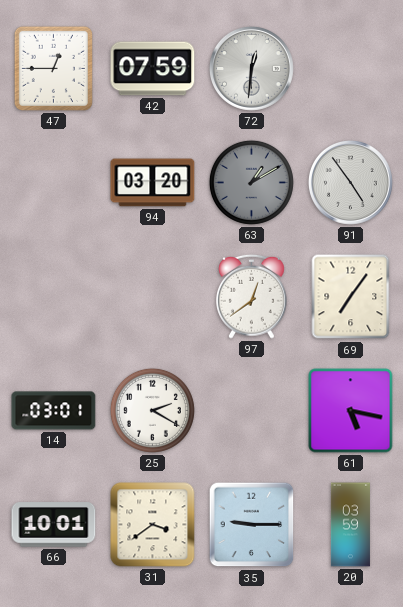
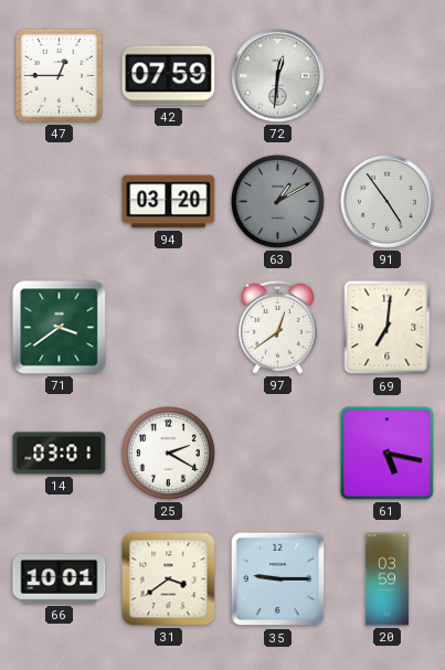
71: none -> 3:39
69: 7:06 -> 7:01
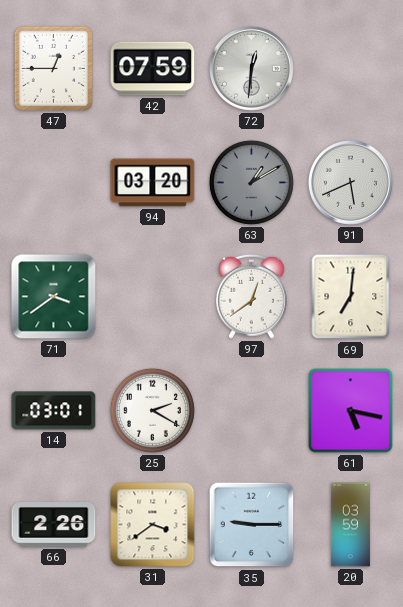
91: 4:54 -> 5:41
66: 10:01 -> 2:26
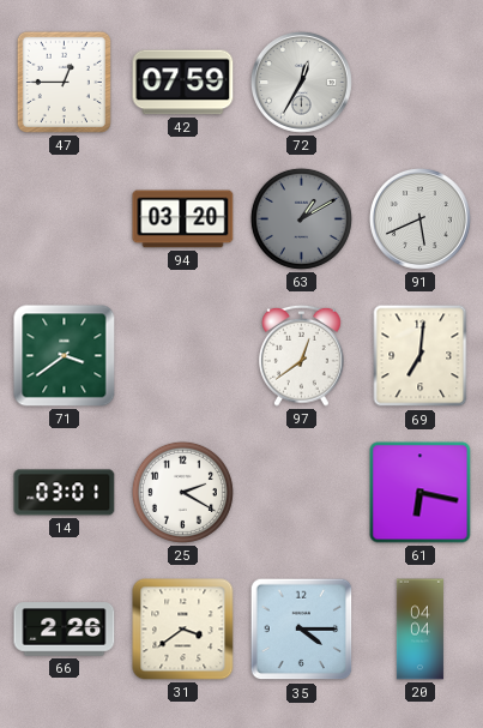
72: 12:31 -> 12:35
61: 5:17 -> 6:17
35: 9:15 -> 4:15
20: 03:59 -> 04:04
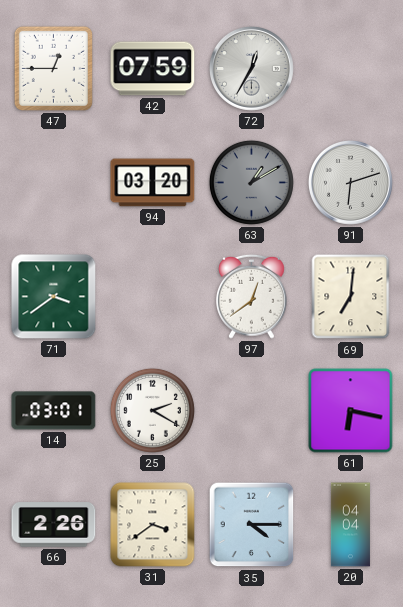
91: 5:41 -> 6:12
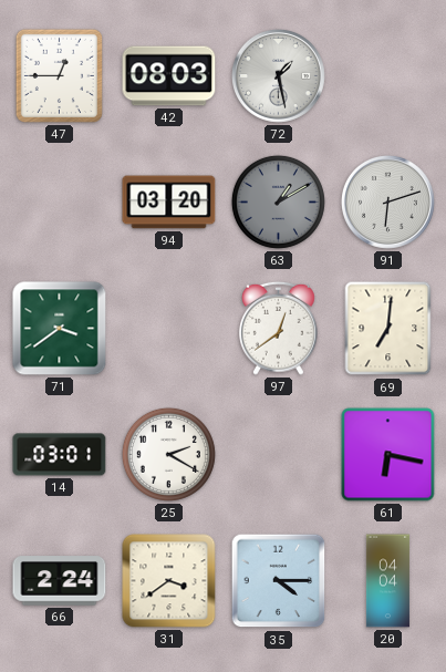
42: 07:59 -> 08:03
72: 12:35 -> 1:28
66: 2:26 -> 2:24
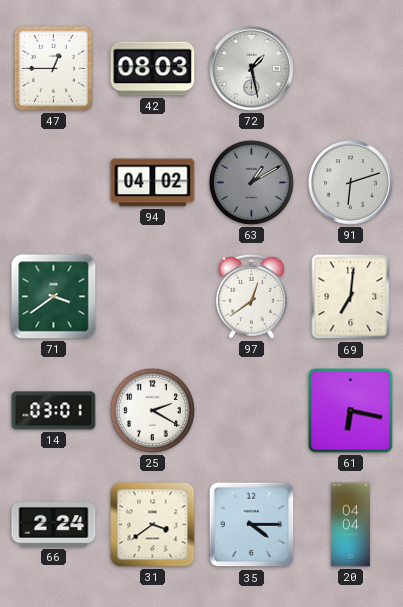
94: 03:20 -> 04:02
